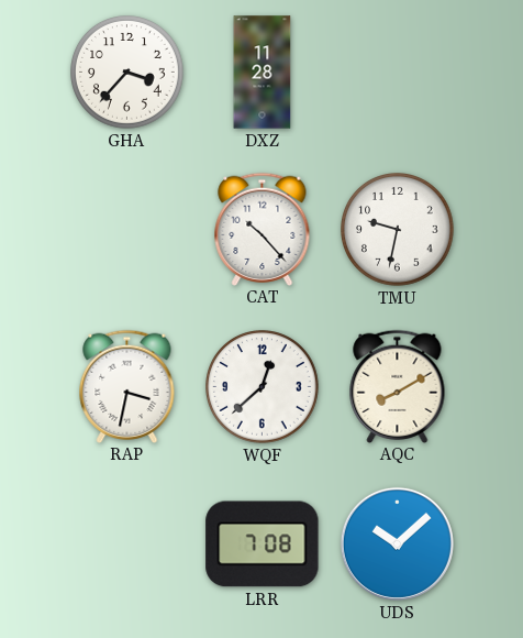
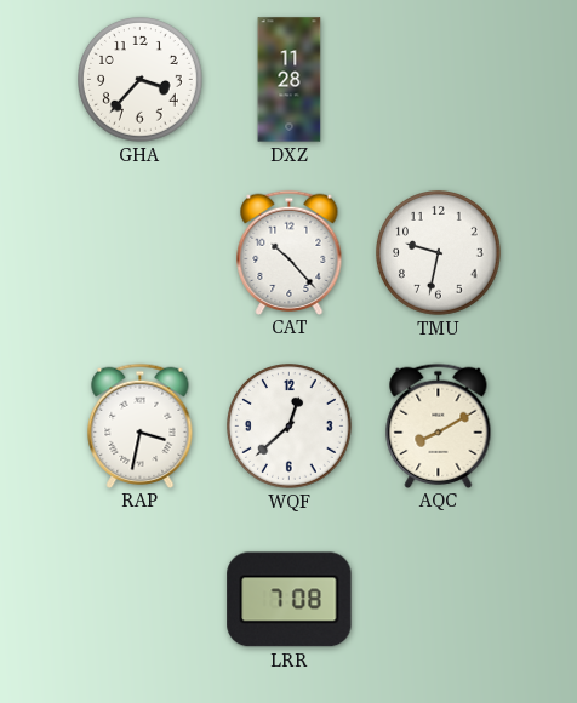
UDS: 10:08 -> none
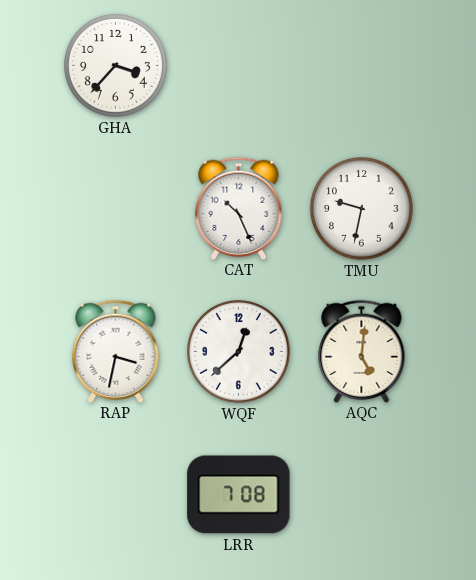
DXZ: 11:28 -> none
CAT: 10:23 -> 10:26
AQC: 8:10 -> 5:01
